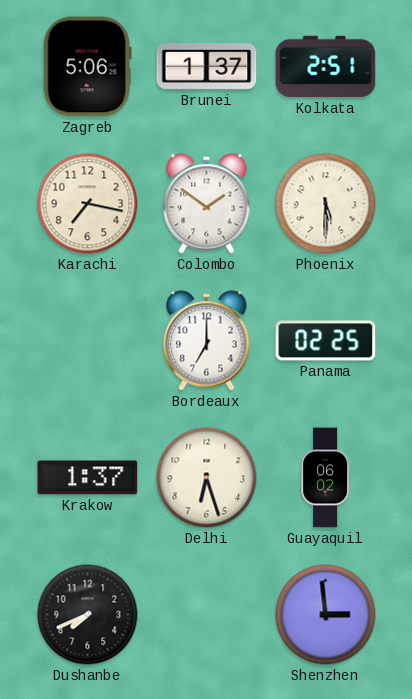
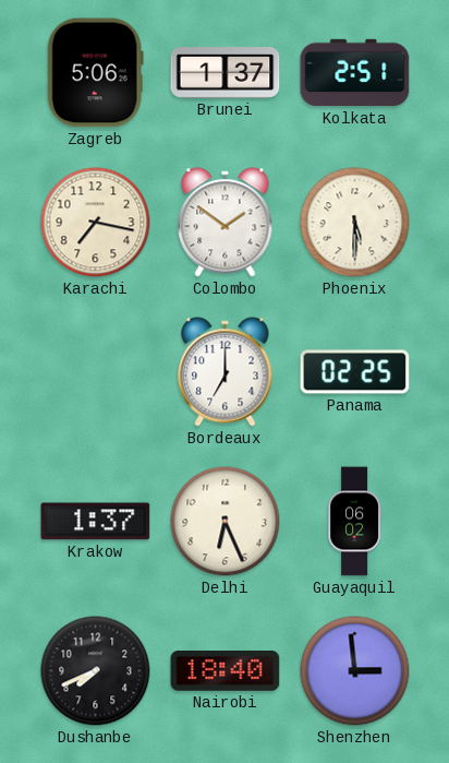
Delhi: 6:27 -> 6:26
Nairobi: none -> 18:40
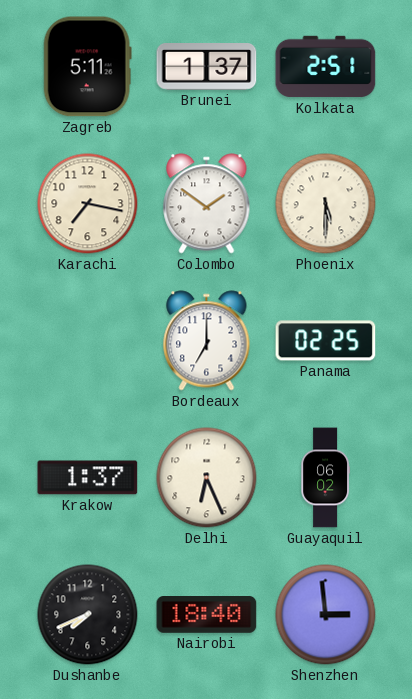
Zagreb: 5:06 -> 5:11
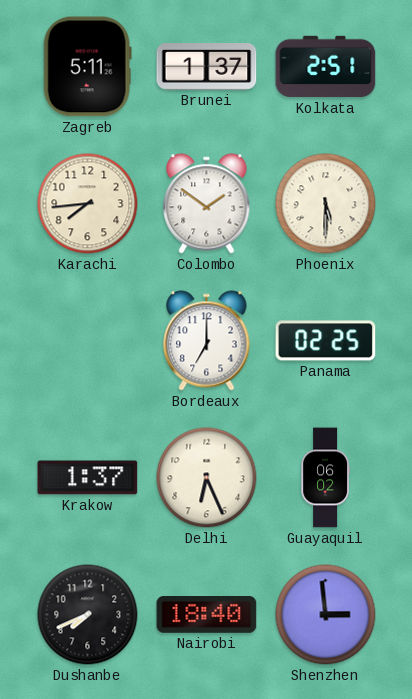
Karachi: 7:17 -> 7:44
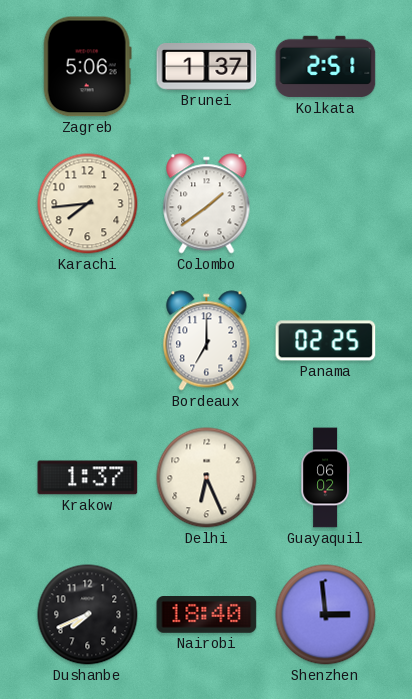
Zagreb: 5:11 -> 5:06
Colombo: 1:51 -> 1:39
Phoenix: 5:30 -> none
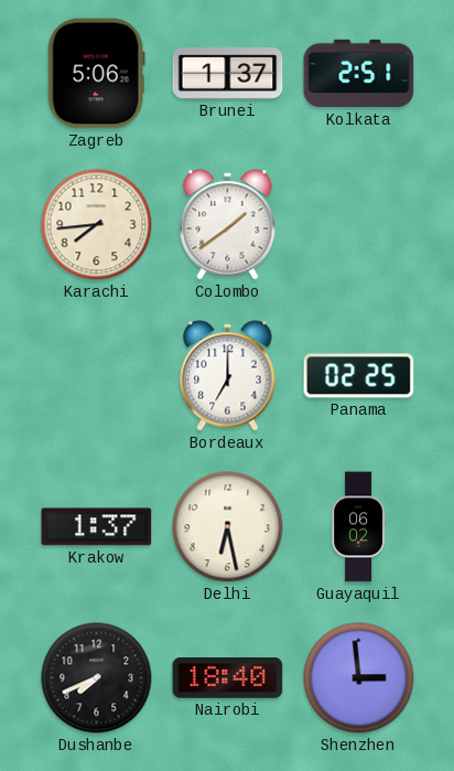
Delhi: 6:26 -> 6:28
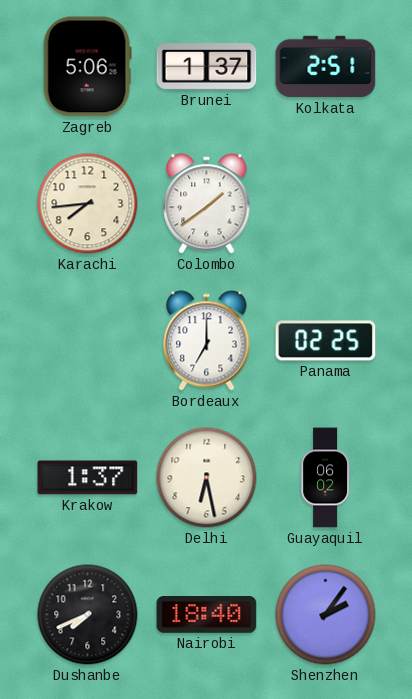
Shenzhen: 2:59 -> 2:06
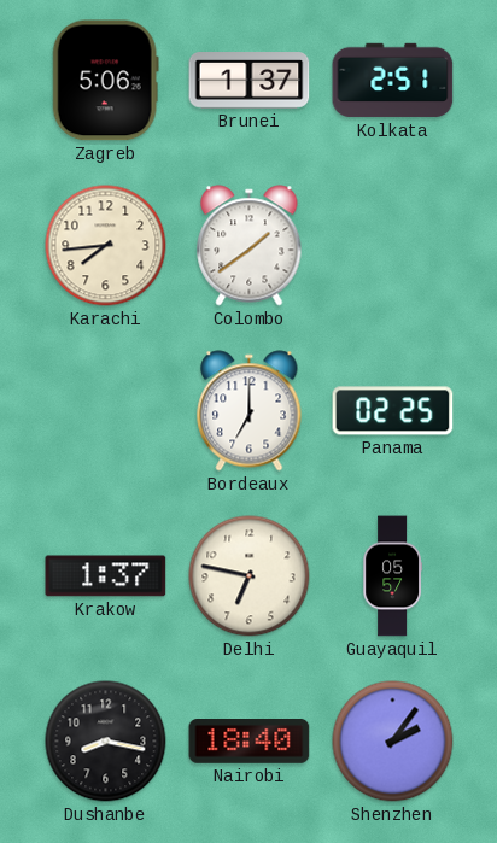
Delhi: 6:28 -> 6:47
Guayaquil: 06:02 -> 05:57
Dushanbe: 7:41 -> 8:17
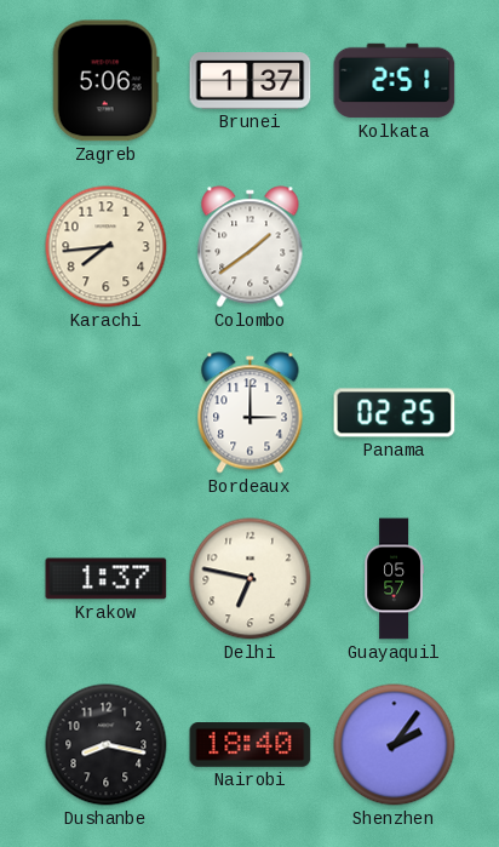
Bordeaux: 7:00 -> 3:00
